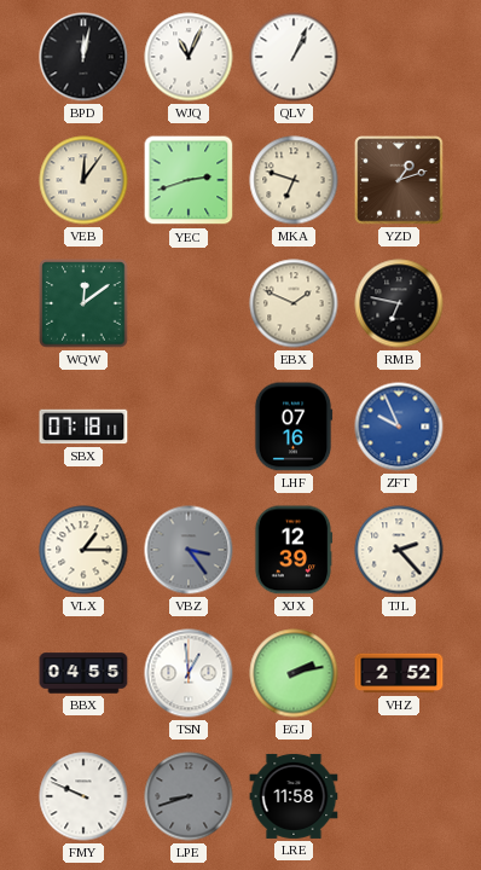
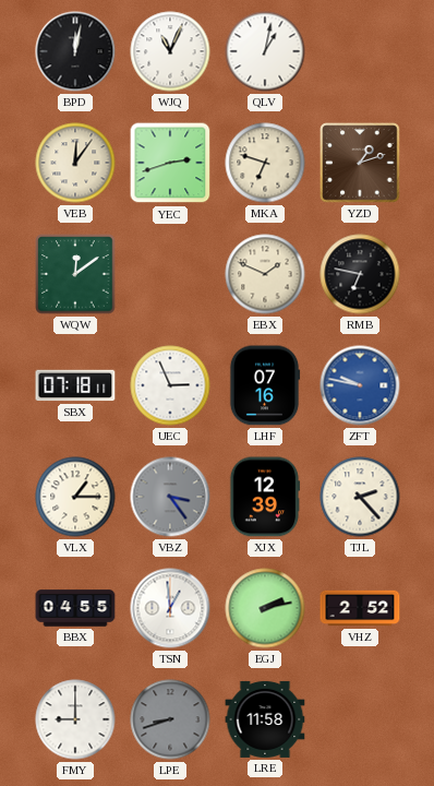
QLV: 1:04 -> 1:02
UEC: none -> 2:56
ZFT: 9:56 -> 9:47
FMY: 9:49 -> 9:00
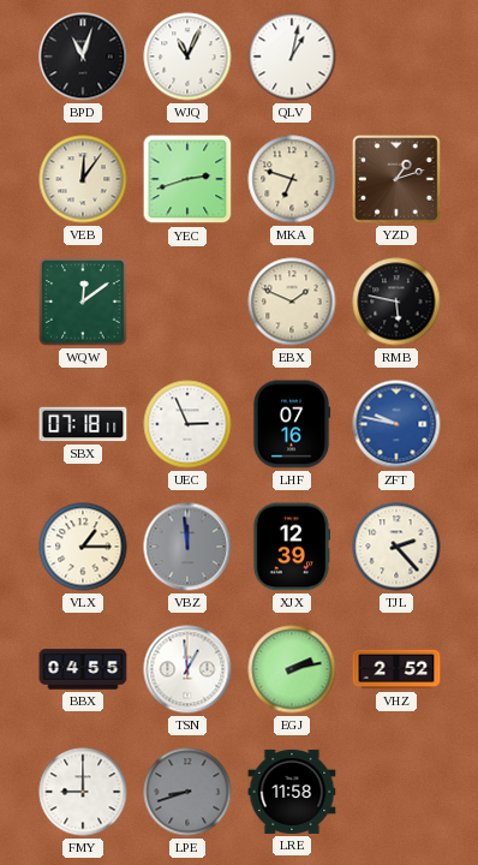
BPD: 12:02 -> 11:03
RMB: 6:47 -> 5:47
VBZ: 3:24 -> 11:59
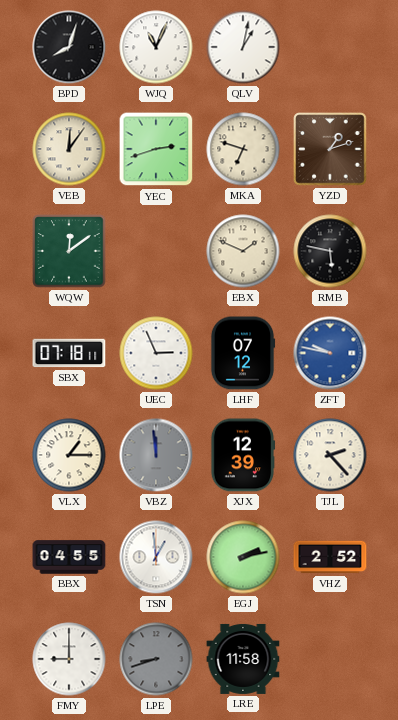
BPD: 11:03 -> 8:03
LHF: 07:16 -> 07:12
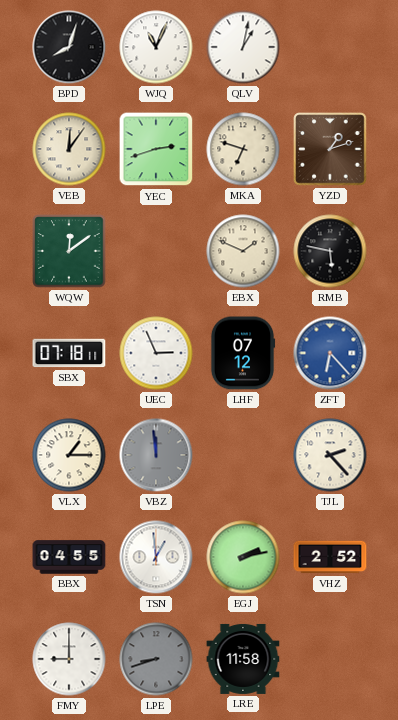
ZFT: 9:47 -> 6:23
XJX: 12:39 -> none
